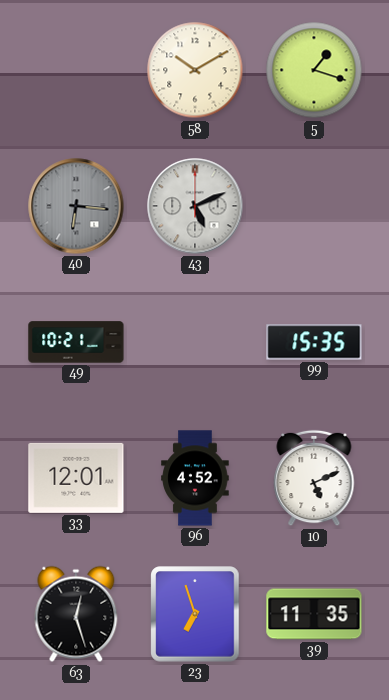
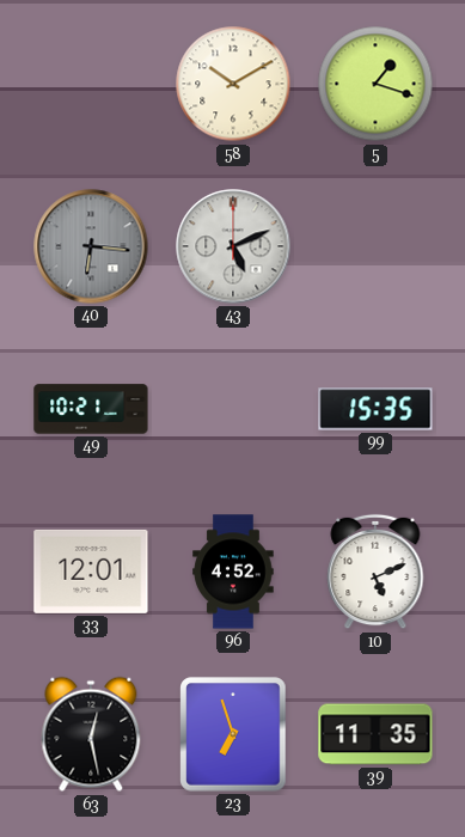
63: 12:27 -> 12:28
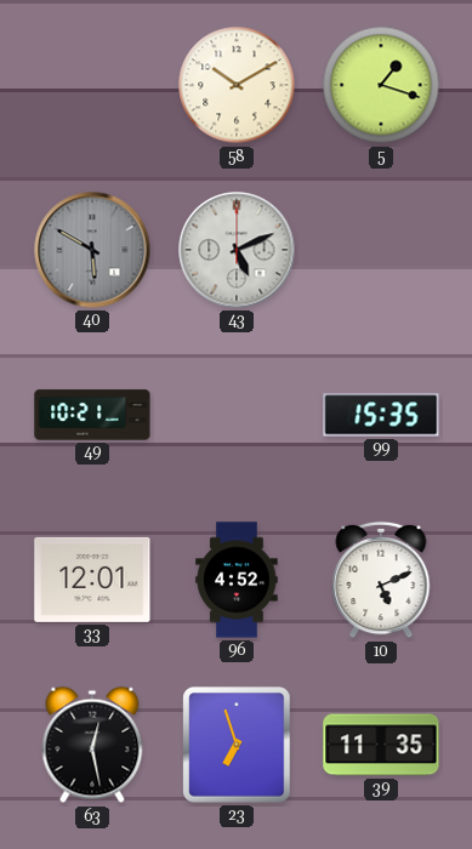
40: 6:16 -> 5:50
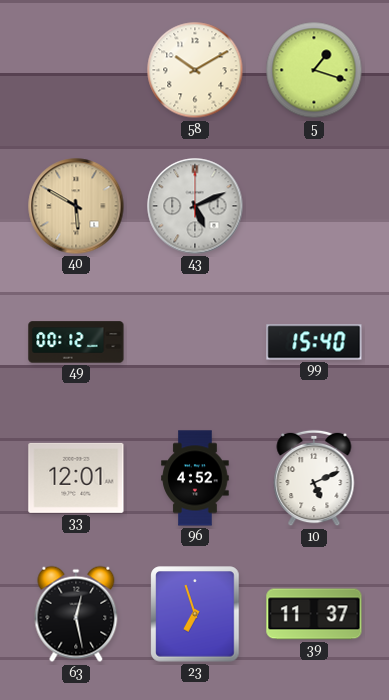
40 dial: grey -> champagne
49: 10:21 -> 00:12
99: 15:35 -> 15:40
39: 11:35 -> 11:37
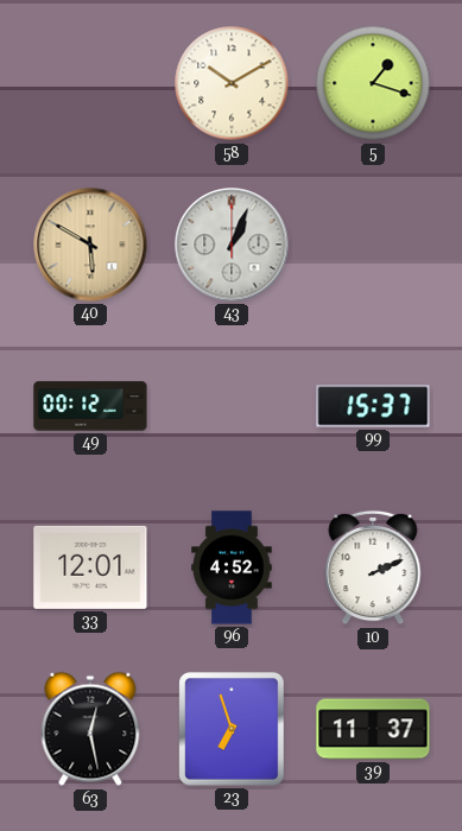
43: 5:11 -> 1:04
99: 15:40 -> 15:37
10: 5:11 -> 2:11
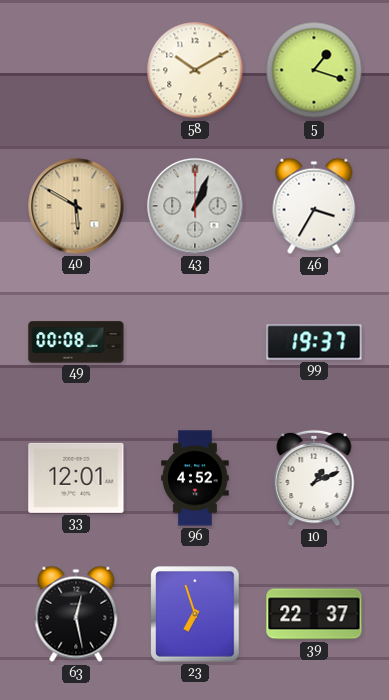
46: none -> 3:35
49: 00:12 -> 00:08
99: 15:37 -> 19:37
10: 2:11 -> 1:11
39: 11:37 -> 22:37
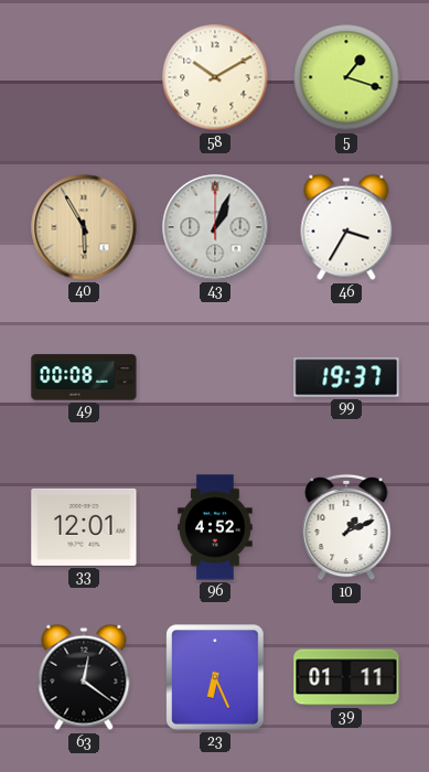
40: 5:50 -> 5:55
63: 12:28 -> 12:21
23: 6:57 -> 6:26
39: 22:37 -> 01:11
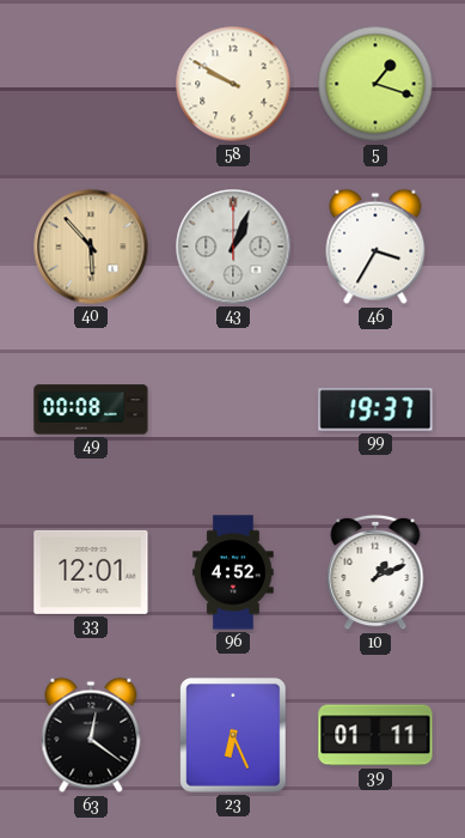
58: 10:10 -> 9:50
40: 5:55 -> 5:53
